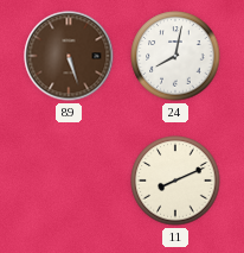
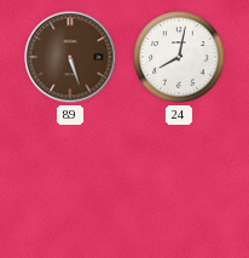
11: 8:11 -> none
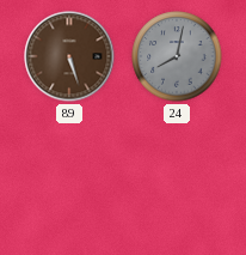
24 dial: white -> grey
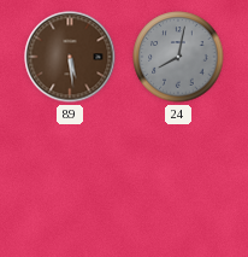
89: 5:27 -> 5:29
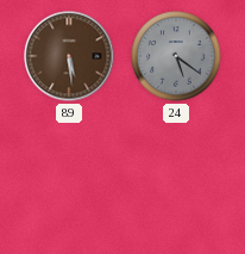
24: 8:02 -> 5:21
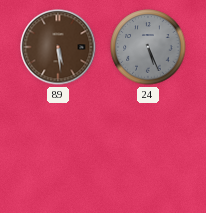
24: 5:21 -> 5:26
